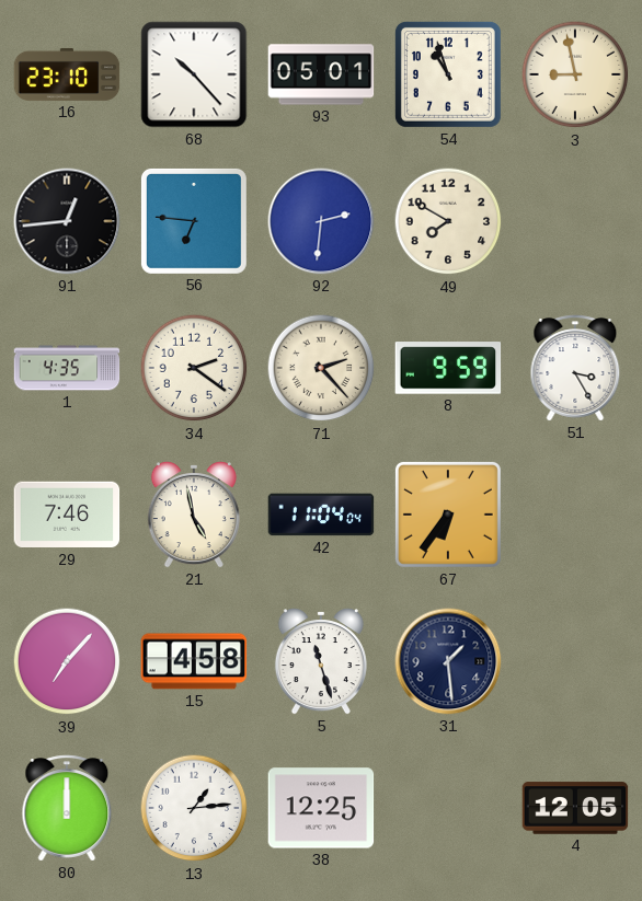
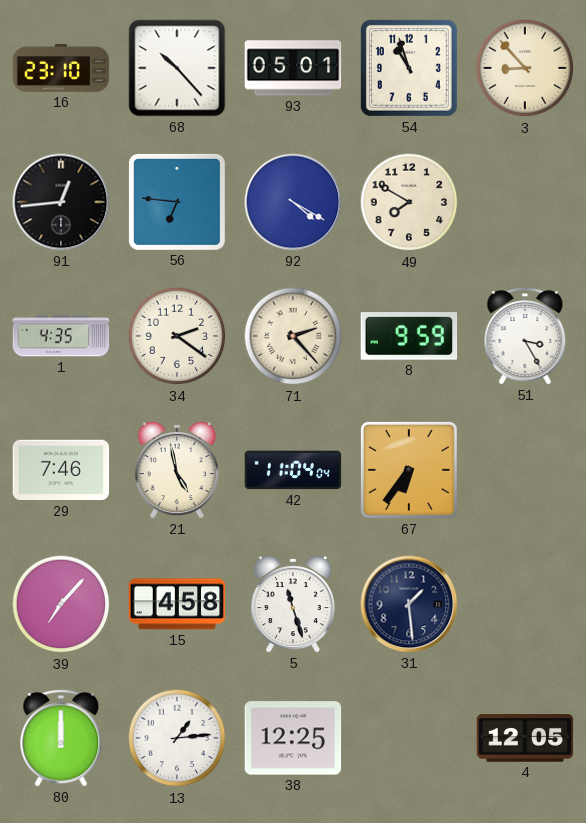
3: 8:58 -> 8:53
92: 2:31 -> 4:20
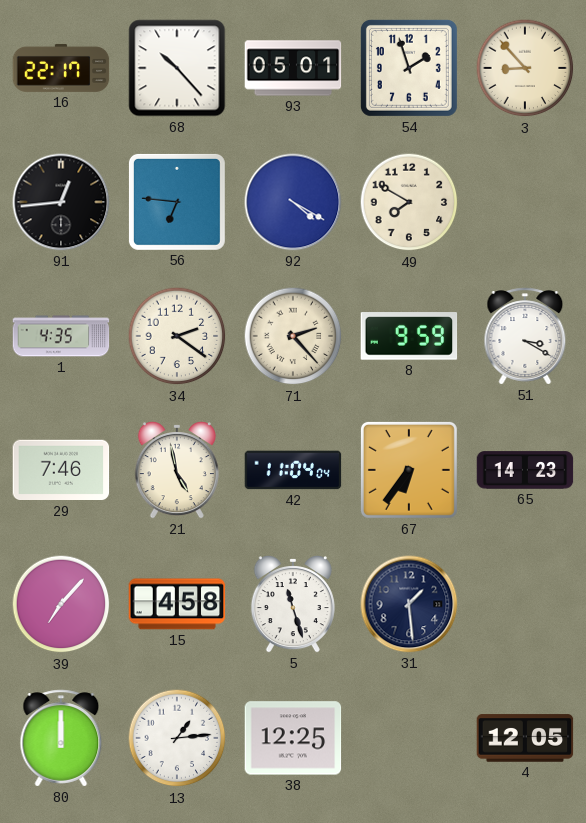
16: 23:10 -> 22:17
54: 10:57 -> 1:57
51: 3:25 -> 3:20
65: none -> 14:23
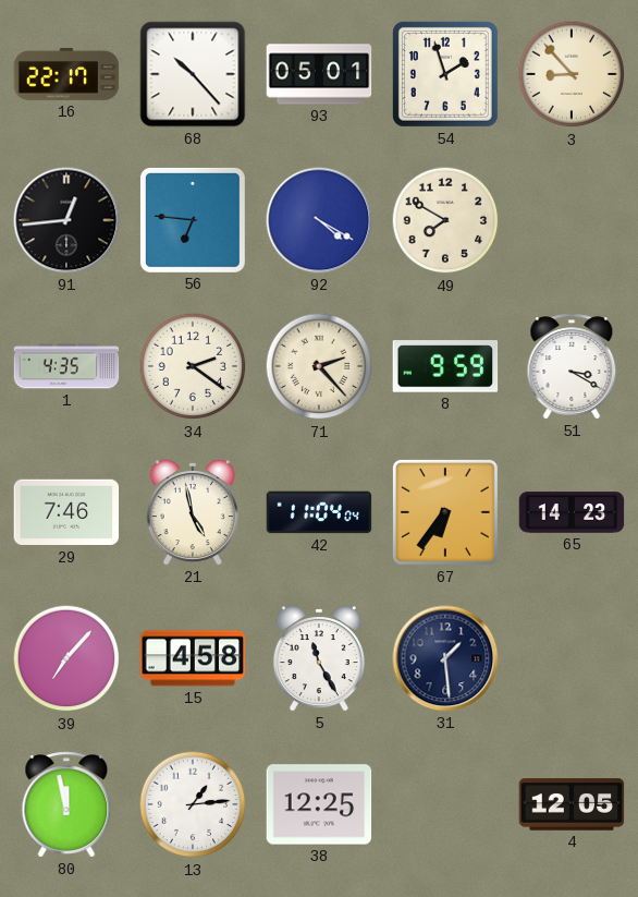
5: 11:27 -> 11:25
80: 12:00 -> 11:58
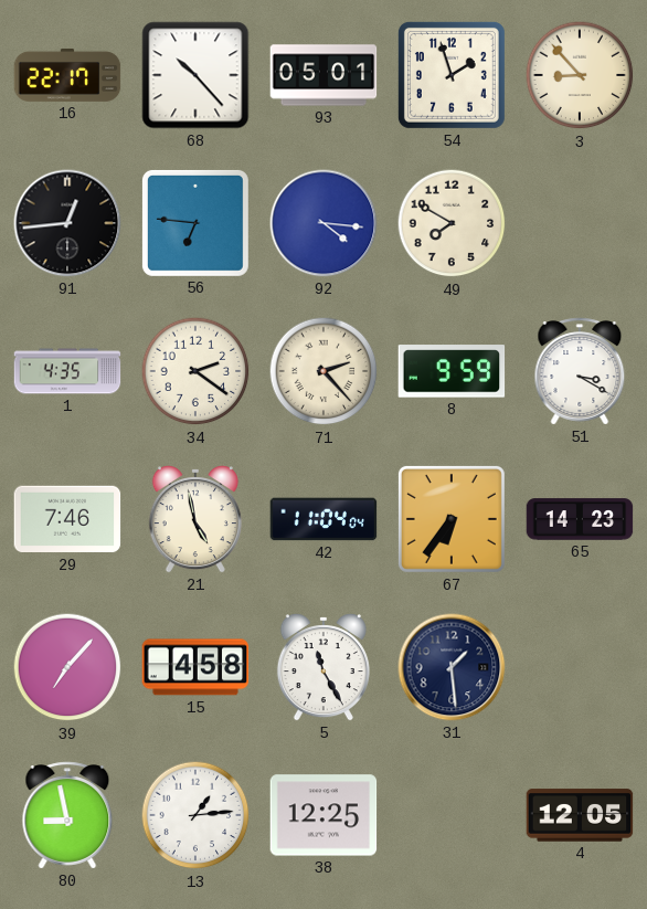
92: 4:20 -> 4:16
80: 11:58 -> 8:58
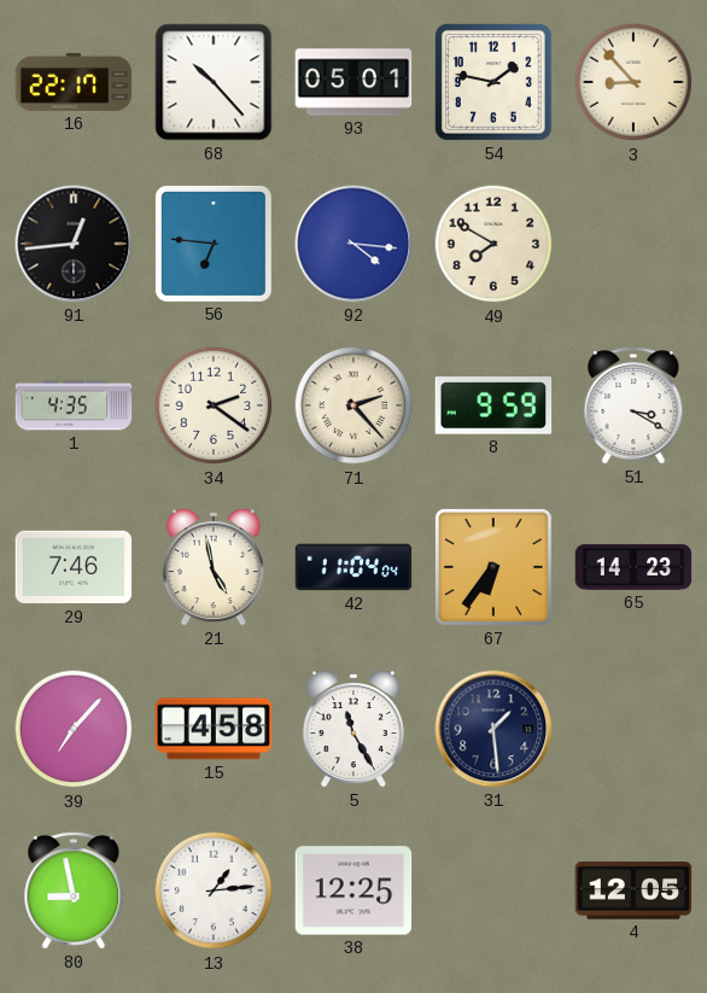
54: 1:57 -> 1:47
